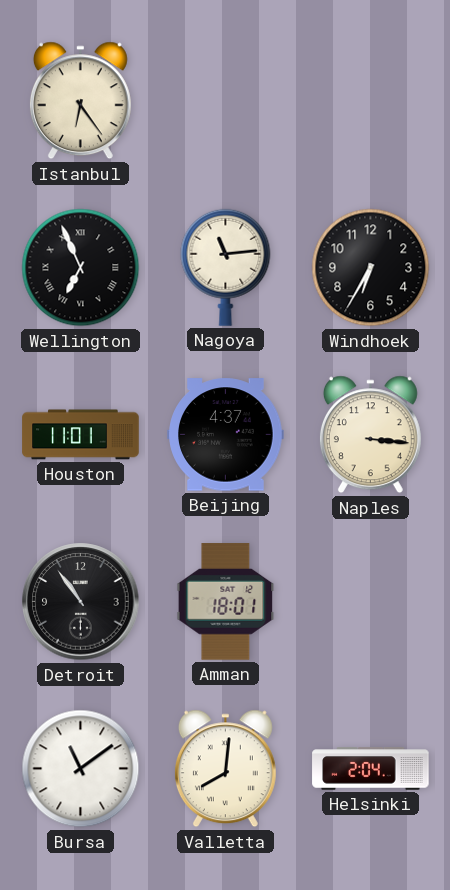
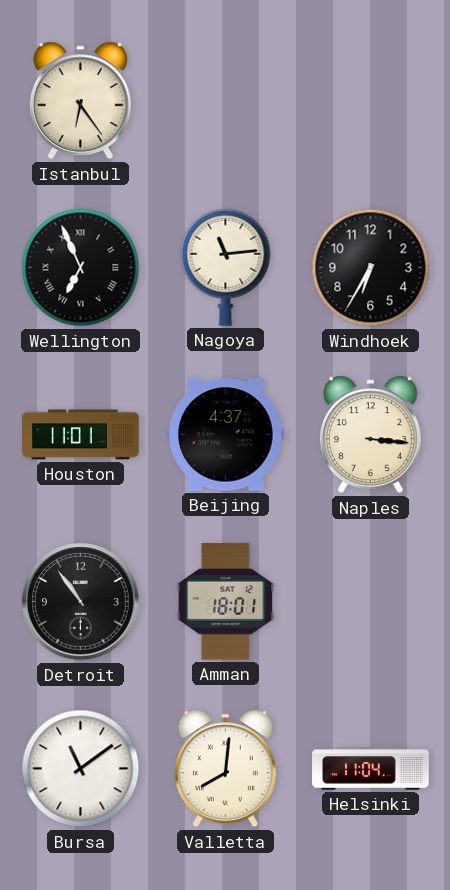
Helsinki: 2:04 -> 11:04
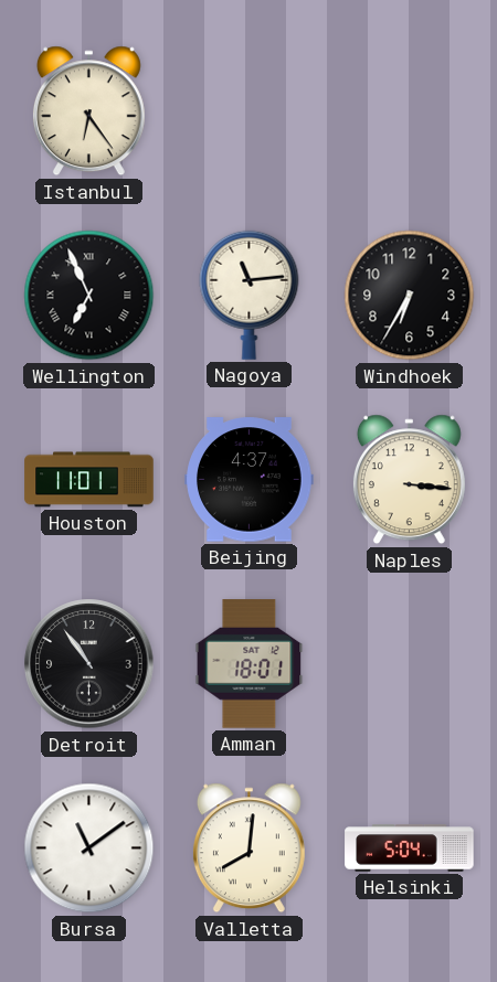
Helsinki: 11:04 -> 5:04
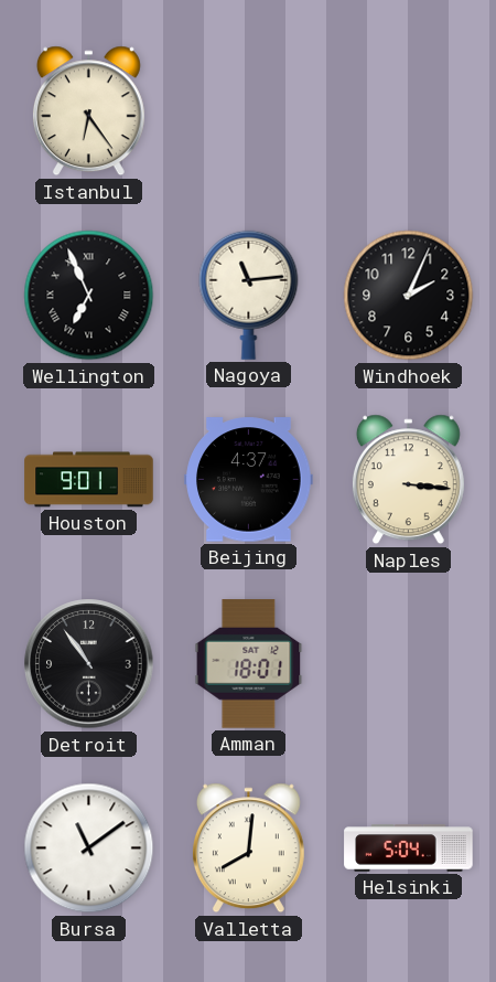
Windhoek: 6:35 -> 2:04
Houston: 11:01 -> 9:01
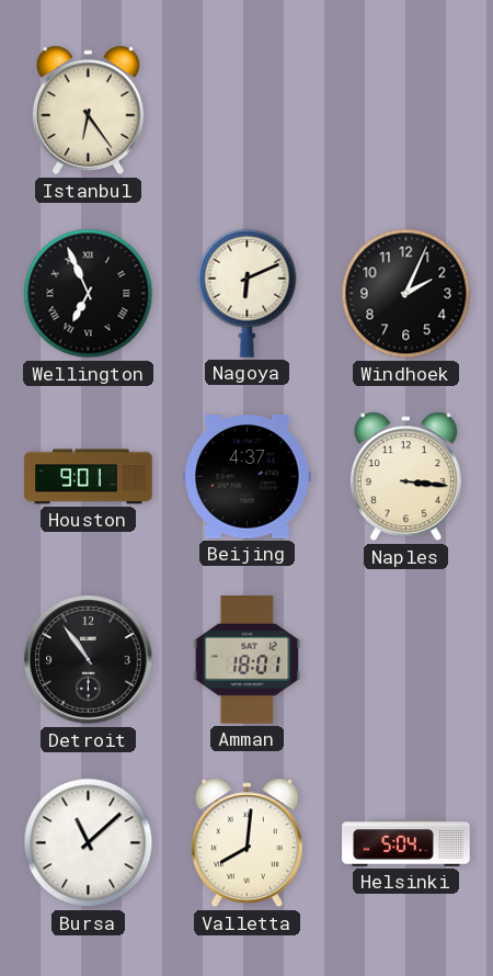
Nagoya: 11:14 -> 6:11
Bursa: 11:09 -> 11:08
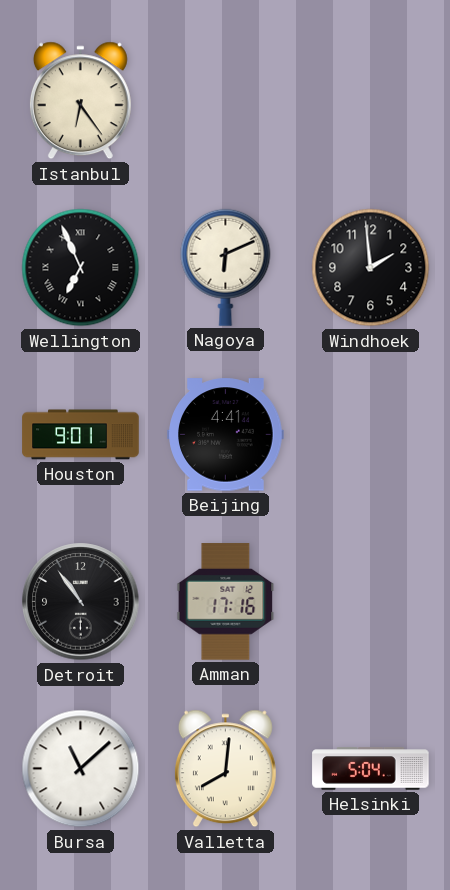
Windhoek: 2:04 -> 1:59
Beijing: 4:37 -> 4:41
Naples: 3:16 -> none
Amman: 18:01 -> 17:16
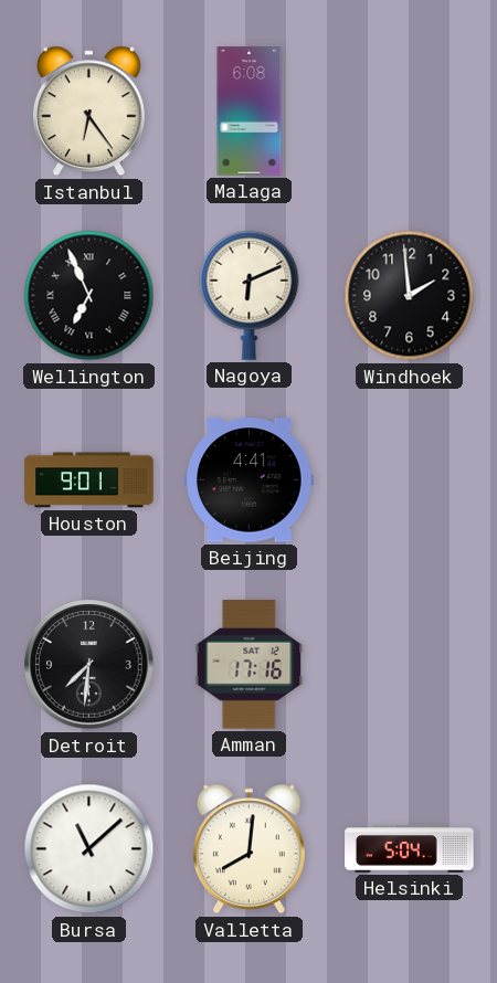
Malaga: none -> 6:08
Detroit: 10:54 -> 7:31
